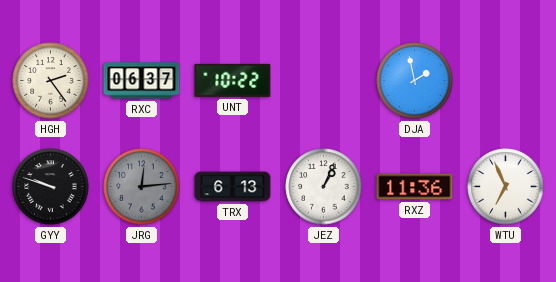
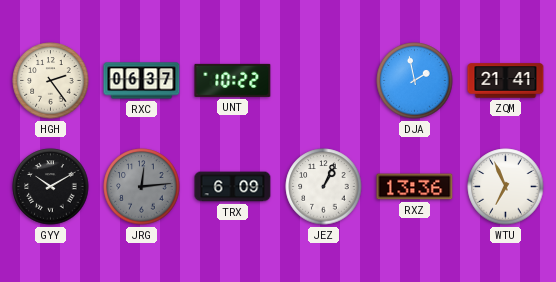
ZQM: none -> 21:41
GYY: 9:48 -> 10:10
TRX: 6:13 -> 6:09
RXZ: 11:36 -> 13:36
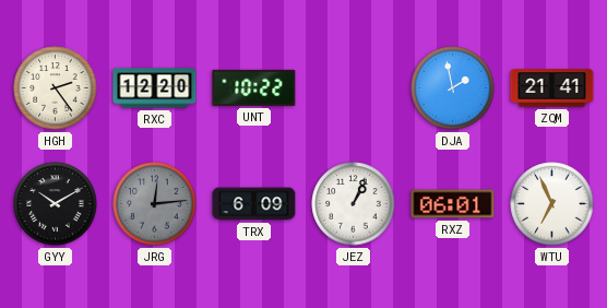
RXC: 06:37 -> 12:20
RXZ: 13:36 -> 06:01
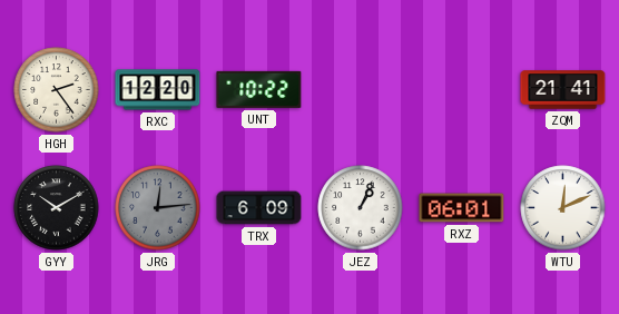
DJA: 1:58 -> none
WTU: 6:56 -> 12:11
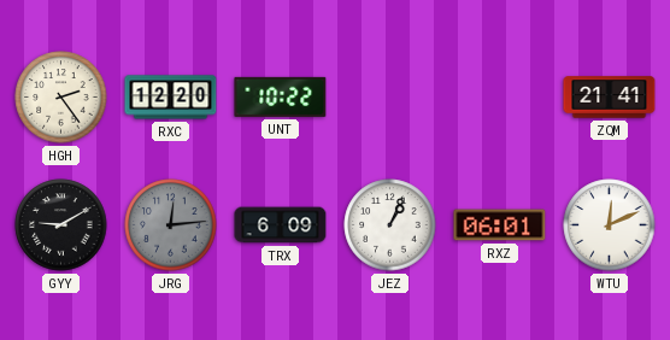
GYY: 10:10 -> 9:10
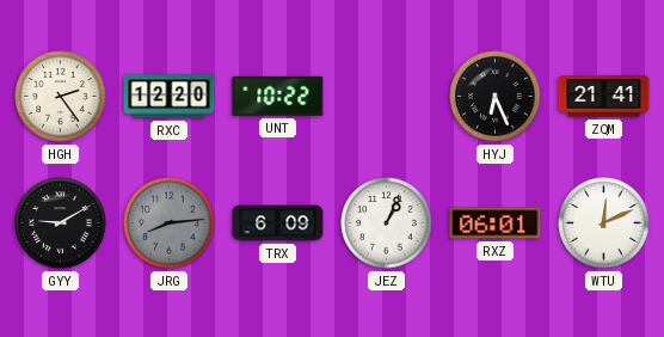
HYJ: none -> 6:26
JRG: 12:14 -> 8:14
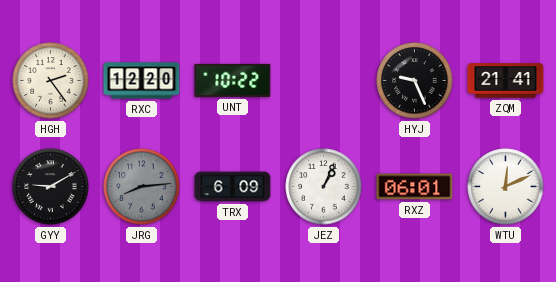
HYJ: 6:26 -> 9:26
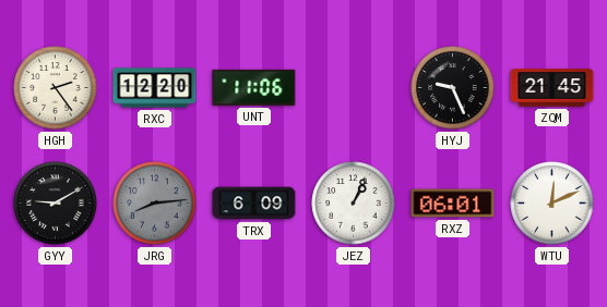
UNT: 10:22 -> 11:06
ZQM: 21:41 -> 21:45
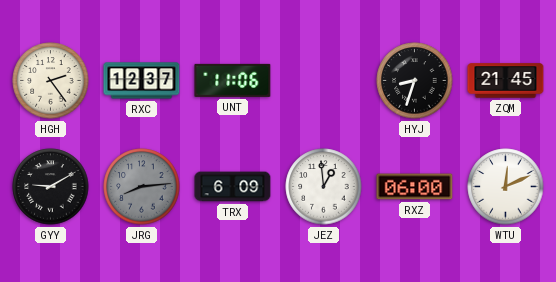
RXC: 12:20 -> 12:37
HYJ: 9:26 -> 8:33
JEZ: 1:04 -> 12:59
RXZ: 06:01 -> 06:00
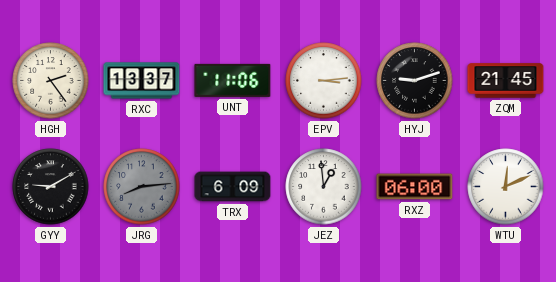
RXC: 12:37 -> 13:37
EPV: none -> 3:14
HYJ: 8:33 -> 9:12
